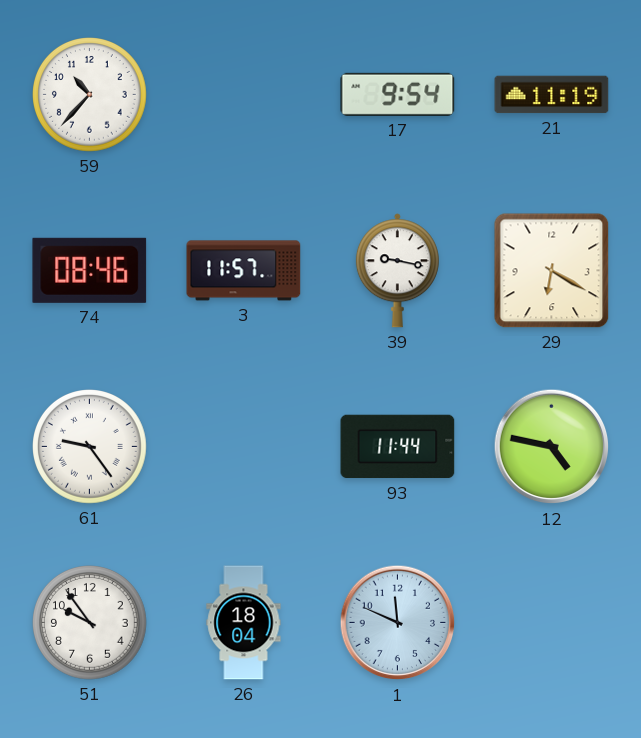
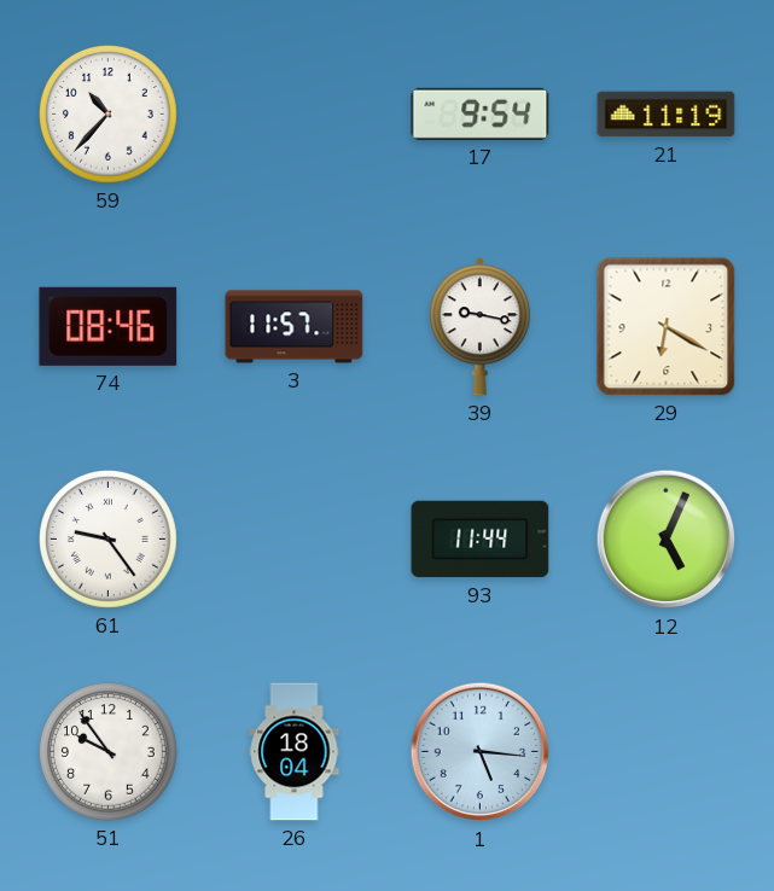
12: 4:47 -> 5:04
1: 11:49 -> 5:16
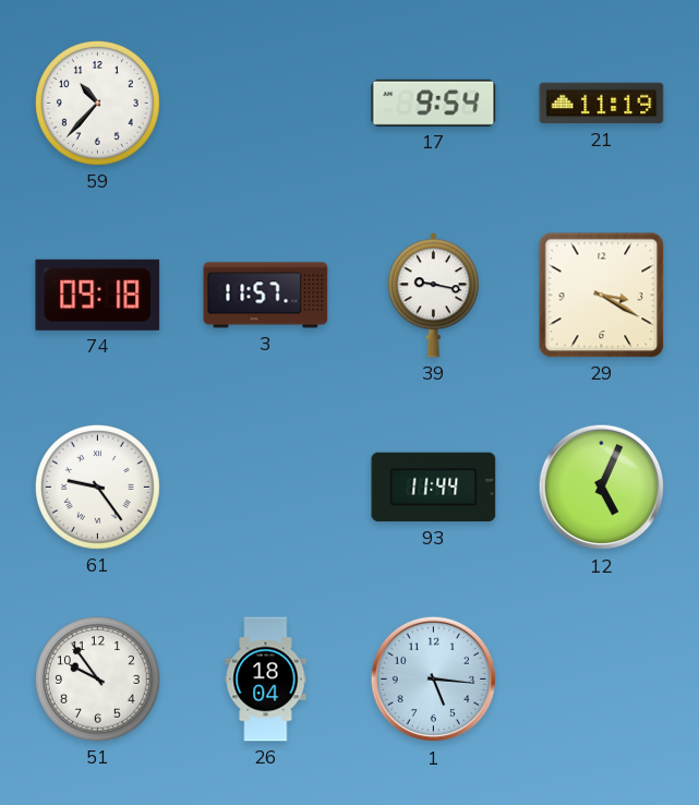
74: 08:46 -> 09:18
29: 6:20 -> 3:20
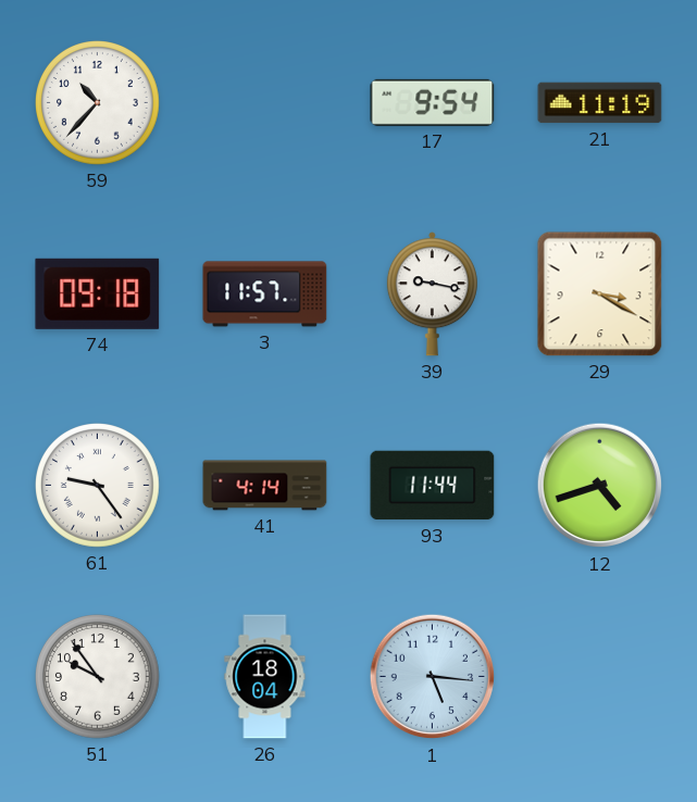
41: none -> 4:14
12: 5:04 -> 4:42
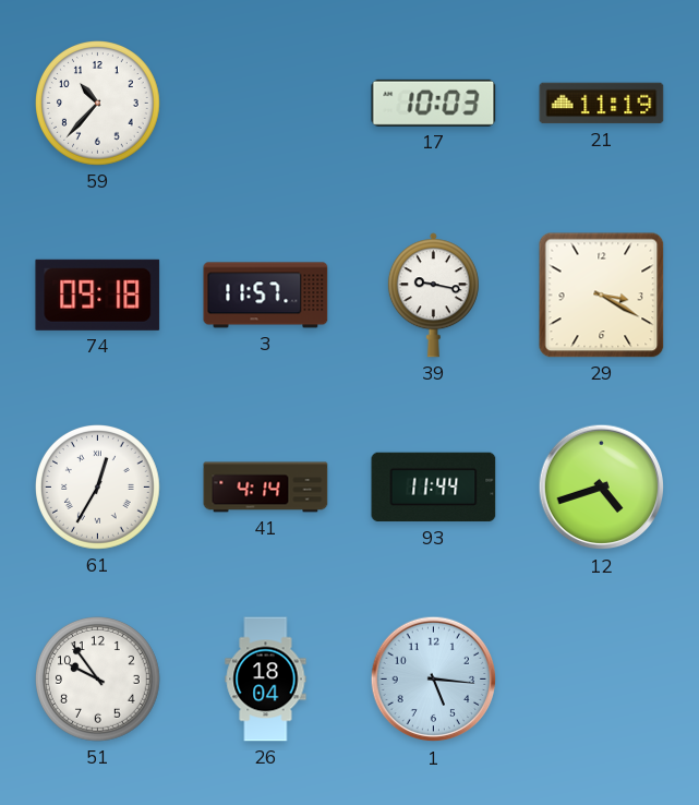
17: 9:54 -> 10:03
61: 9:24 -> 12:35
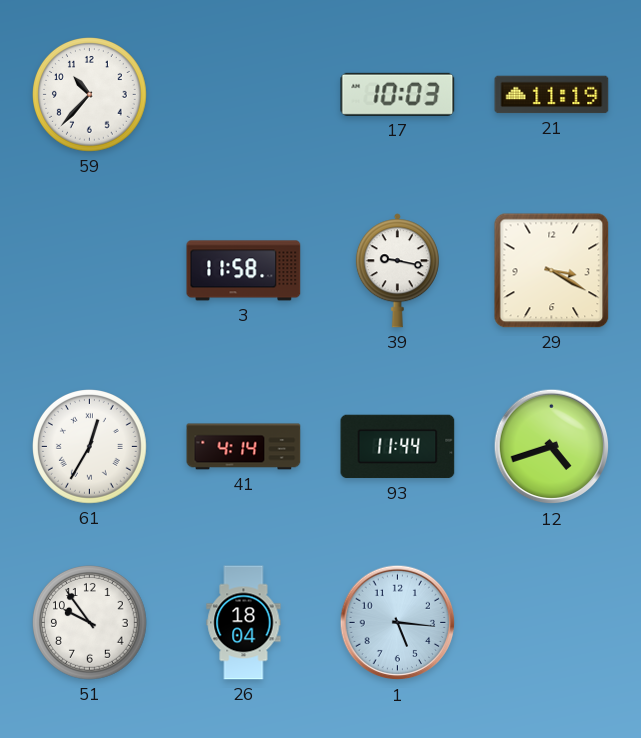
74: 09:18 -> none
3: 11:57 -> 11:58
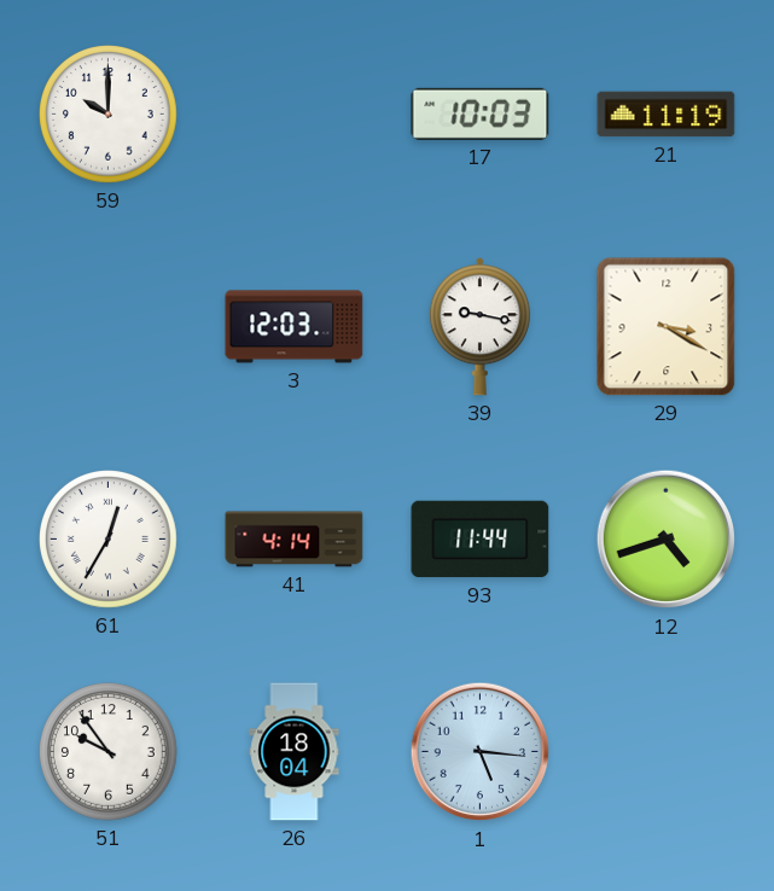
59: 10:37 -> 10:00
3: 11:58 -> 12:03
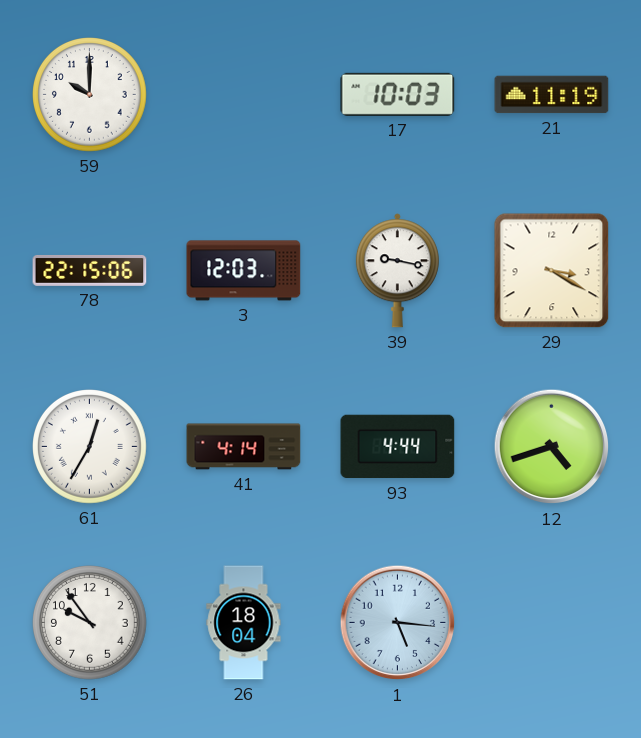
78: none -> 22:15
93: 11:44 -> 4:44
